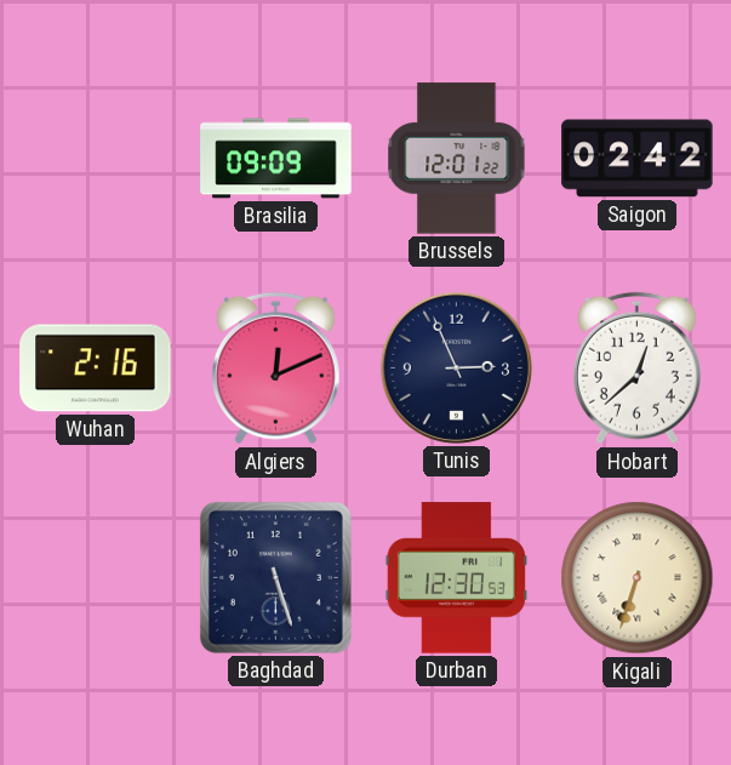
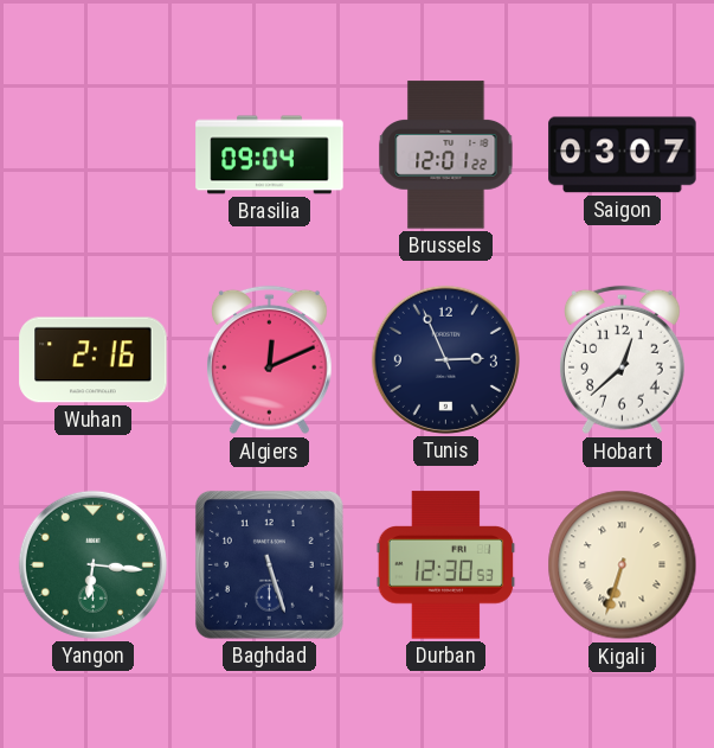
Brasilia: 09:09 -> 09:04
Saigon: 02:42 -> 03:07
Yangon: none -> 6:16
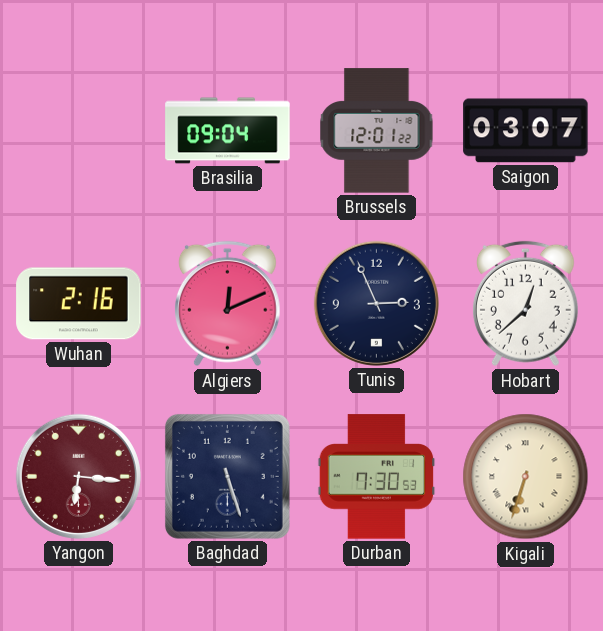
Yangon dial: green -> burgundy
Durban: 12:30 -> 7:30
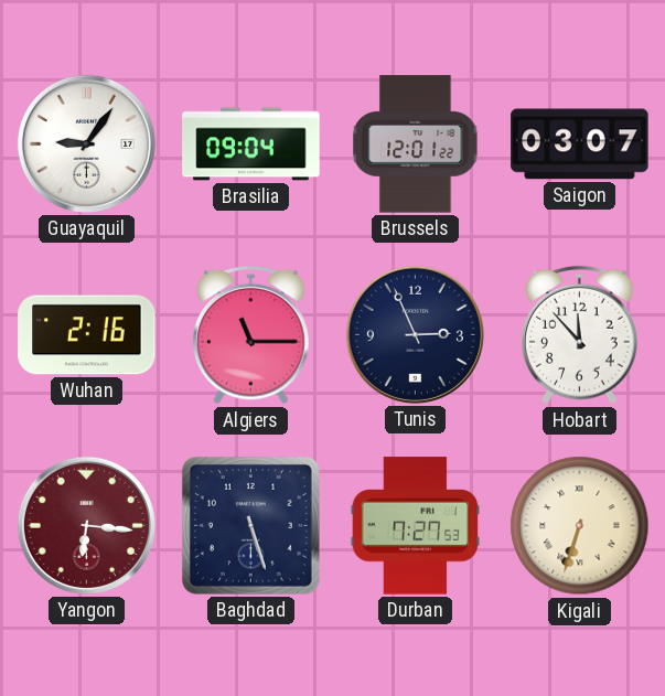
Guayaquil: none -> 9:06
Algiers: 12:11 -> 11:15
Hobart: 12:38 -> 11:53
Durban: 7:30 -> 7:27
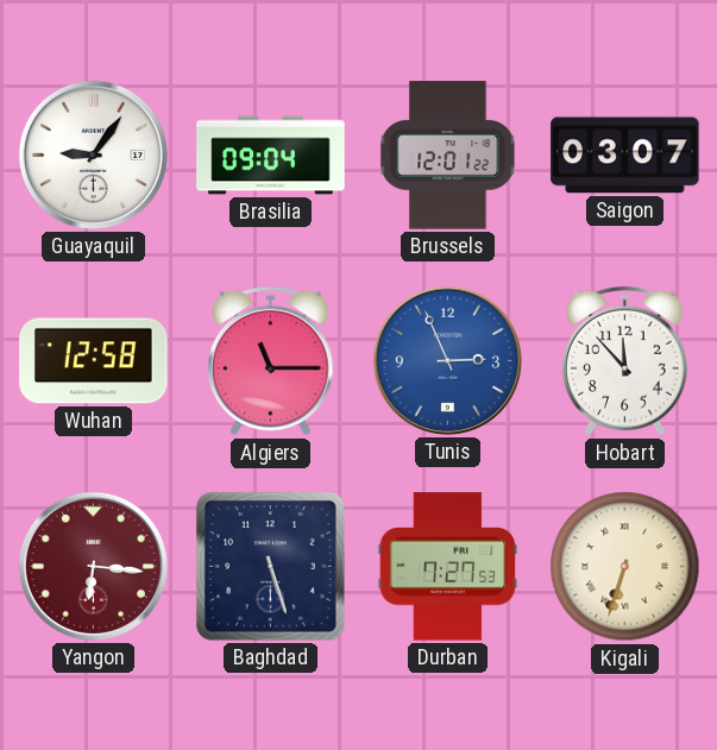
Wuhan: 2:16 -> 12:58
Tunis dial: navy -> blue
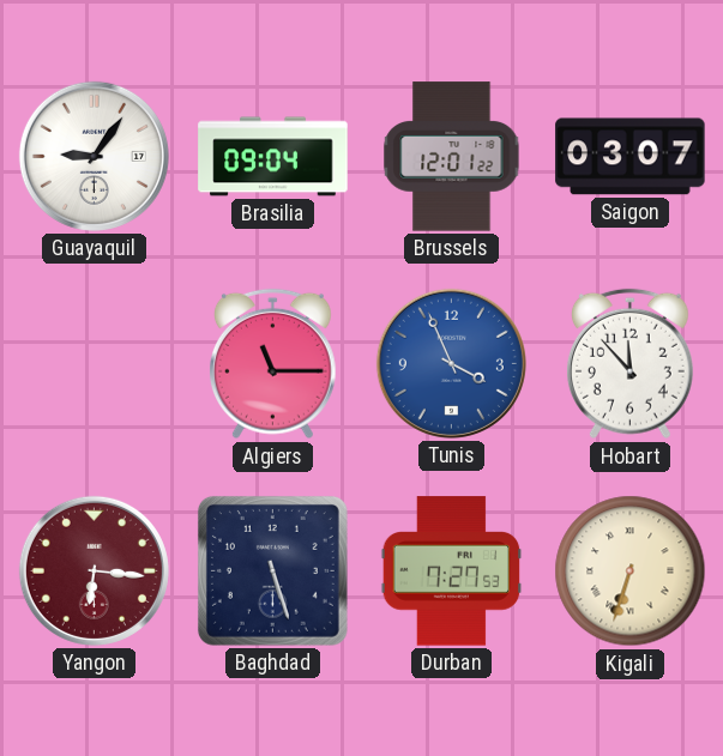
Wuhan: 12:58 -> none
Tunis: 2:56 -> 3:56
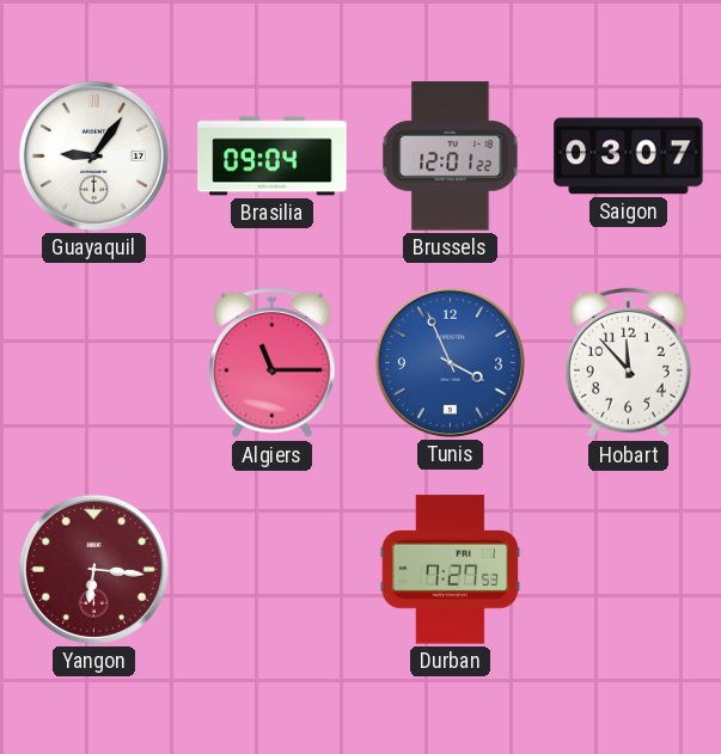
Baghdad: 5:27 -> none
Kigali: 6:33 -> none
